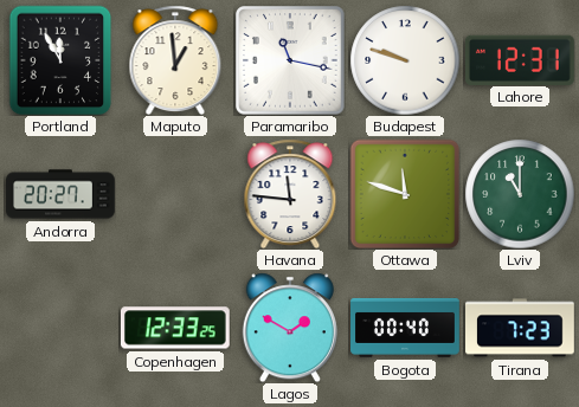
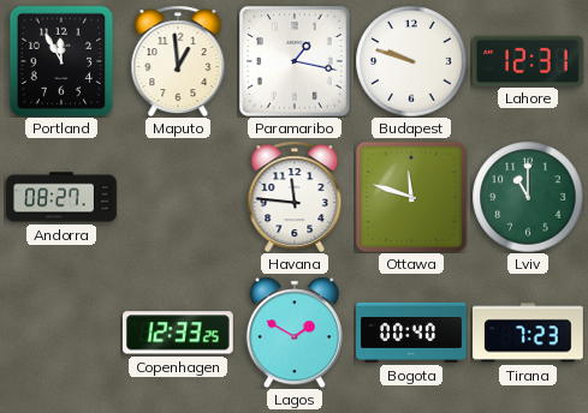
Paramaribo: 11:17 -> 1:17
Andorra: 20:27 -> 08:27
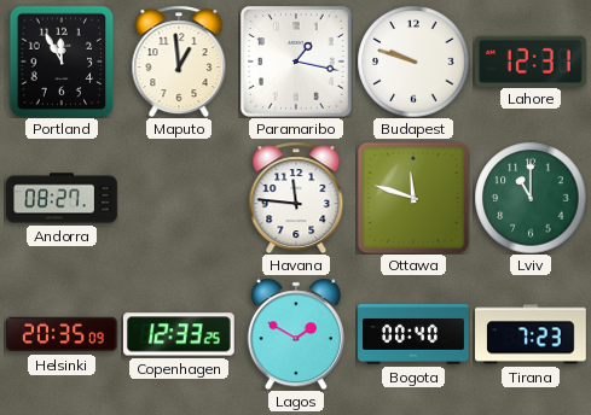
Helsinki: none -> 20:35
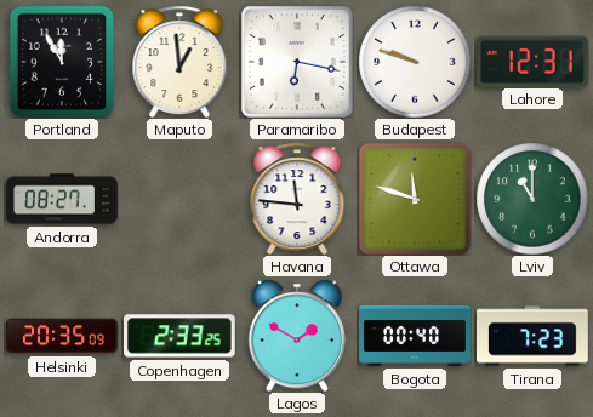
Paramaribo: 1:17 -> 6:17
Copenhagen: 12:33 -> 2:33
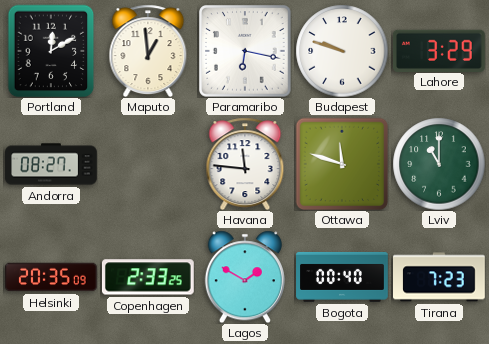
Portland: 11:55 -> 12:10
Lahore: 12:31 -> 3:29
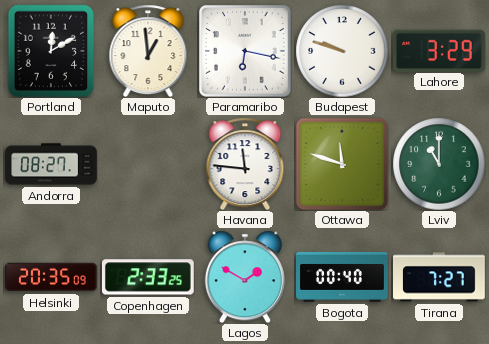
Tirana: 7:23 -> 7:27
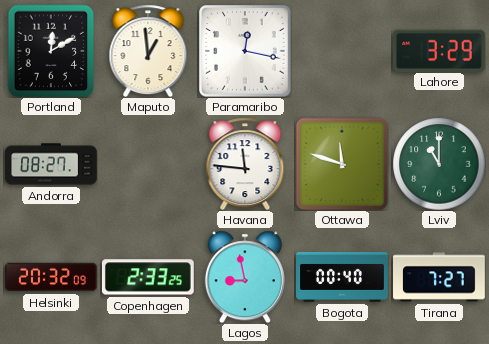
Paramaribo: 6:17 -> 12:17
Budapest: 9:48 -> none
Helsinki: 20:35 -> 20:32
Lagos: 1:50 -> 8:58
